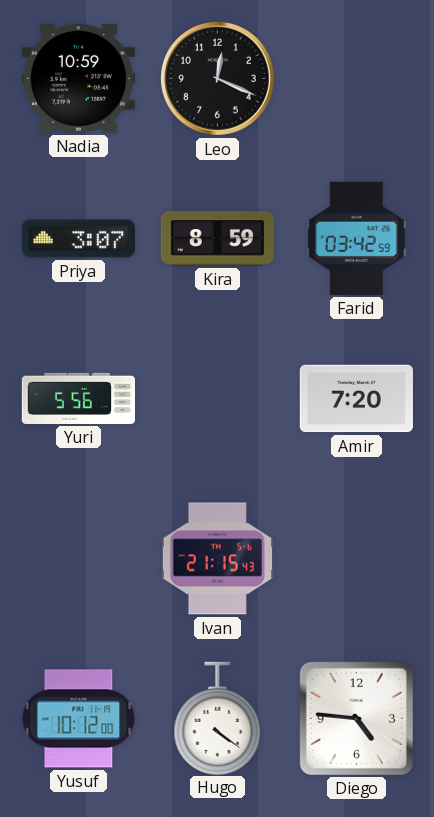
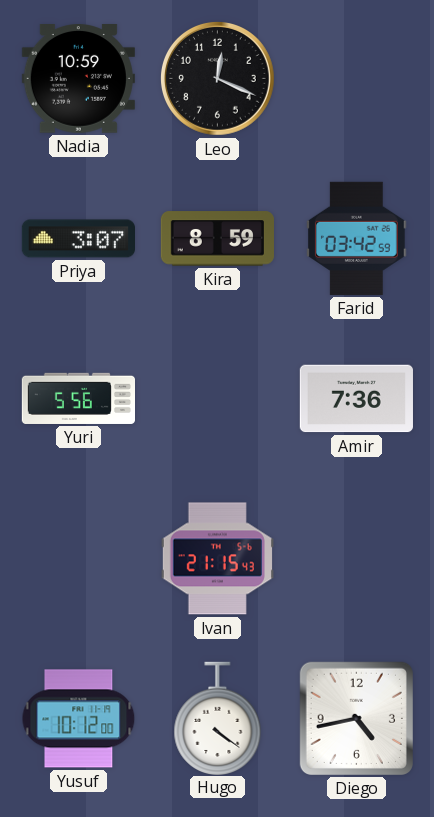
Amir: 7:20 -> 7:36
Diego: 4:46 -> 4:43
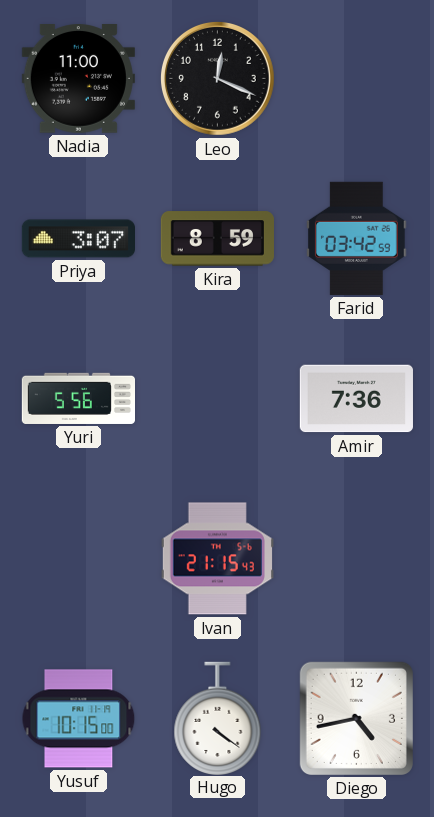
Nadia: 10:59 -> 11:00
Yusuf: 10:12 -> 10:15
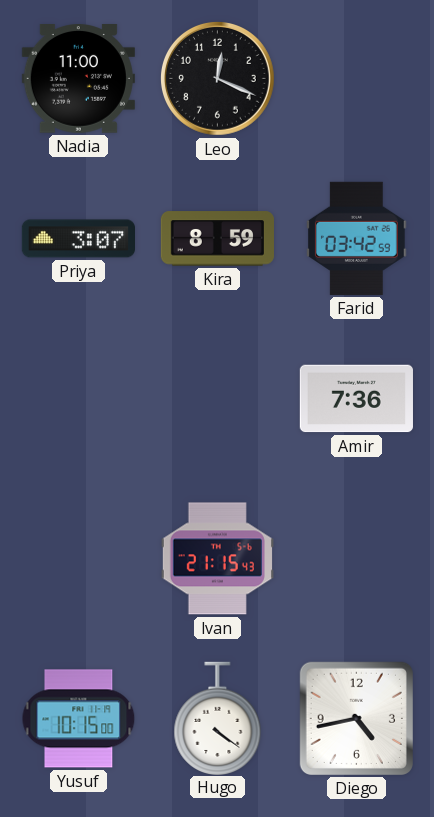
Yuri: 5:56 -> none
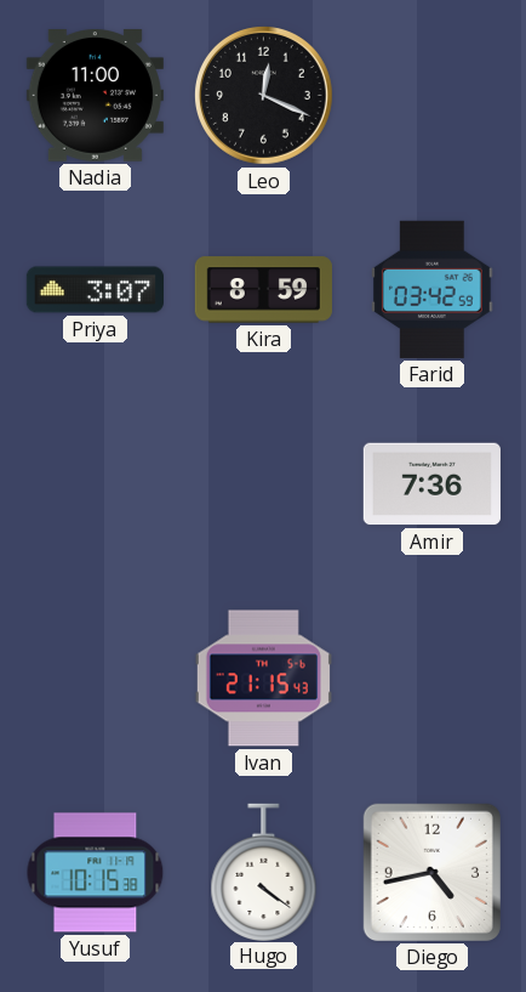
Yusuf: 10:15:00 -> 10:15:38
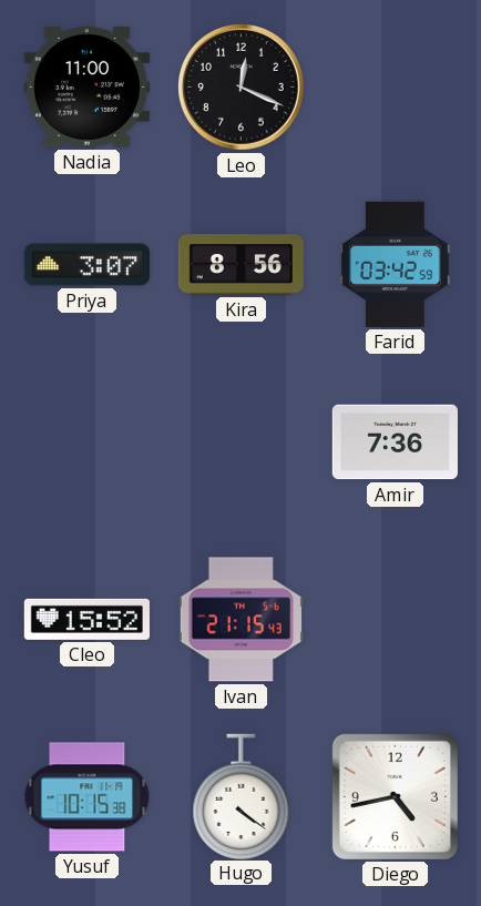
Kira: 8:59 -> 8:56
Cleo: none -> 15:52
